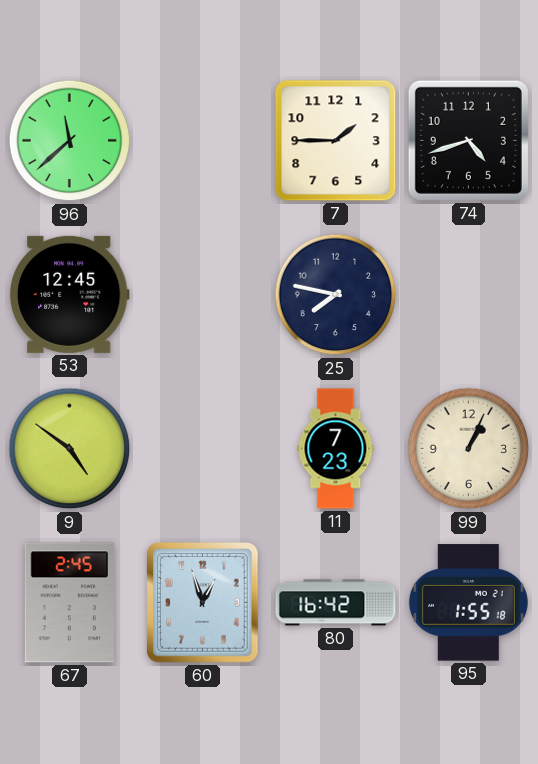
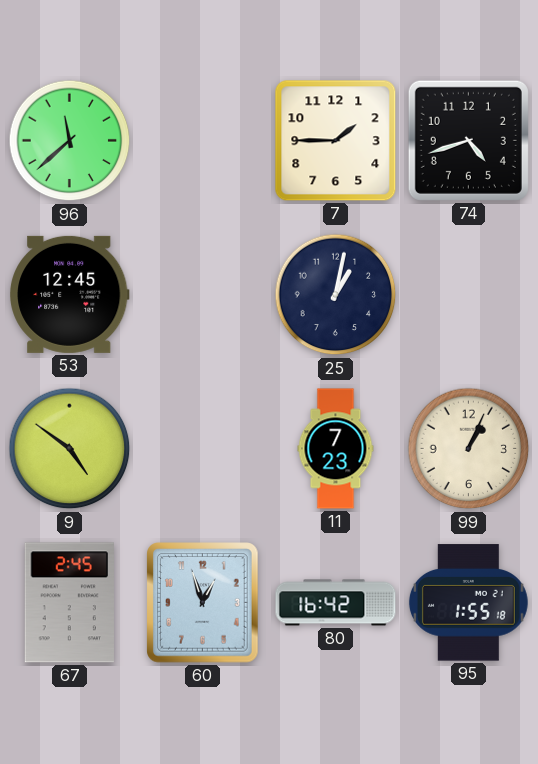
25: 7:47 -> 1:02
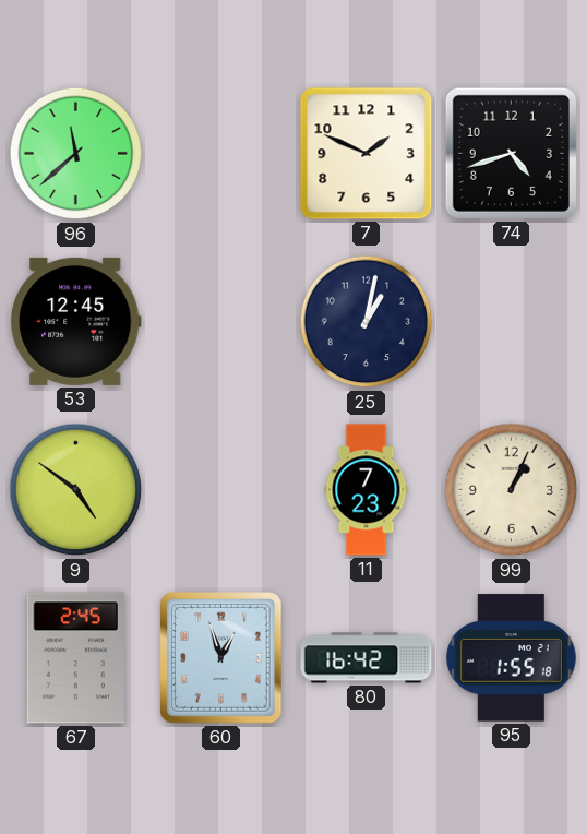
7: 1:45 -> 1:49
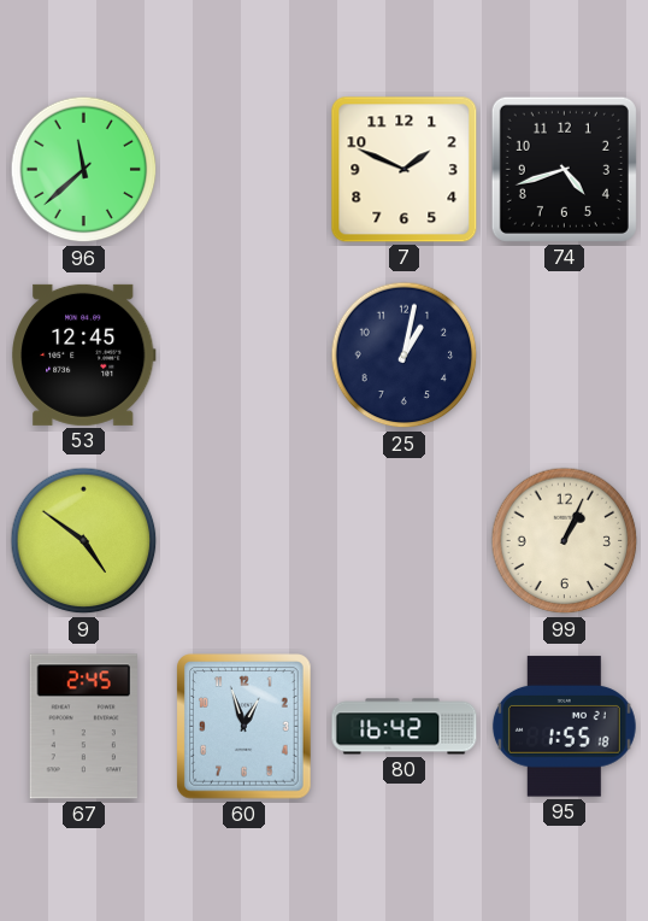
11: 7:23 -> none
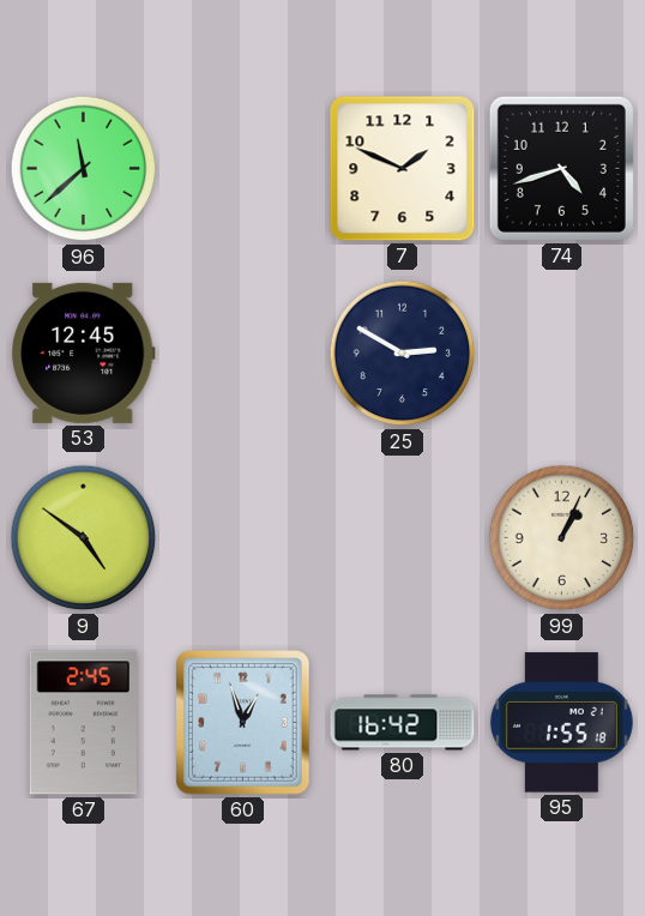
25: 1:02 -> 2:50
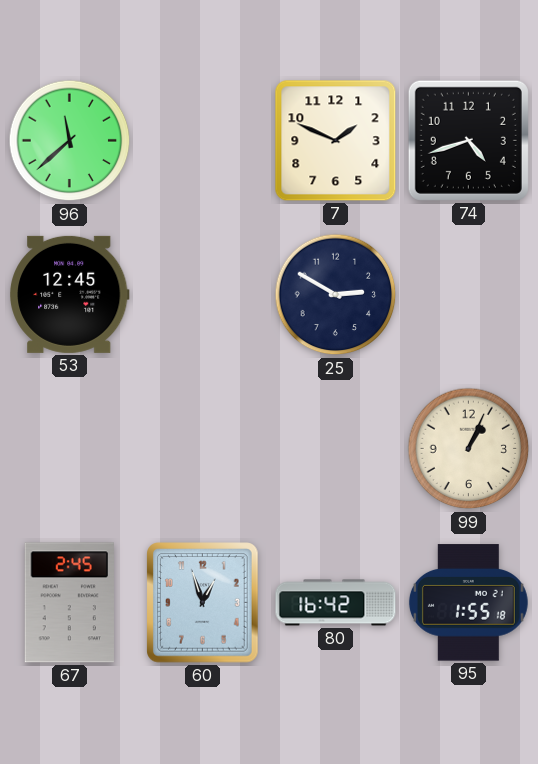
9: 4:51 -> none
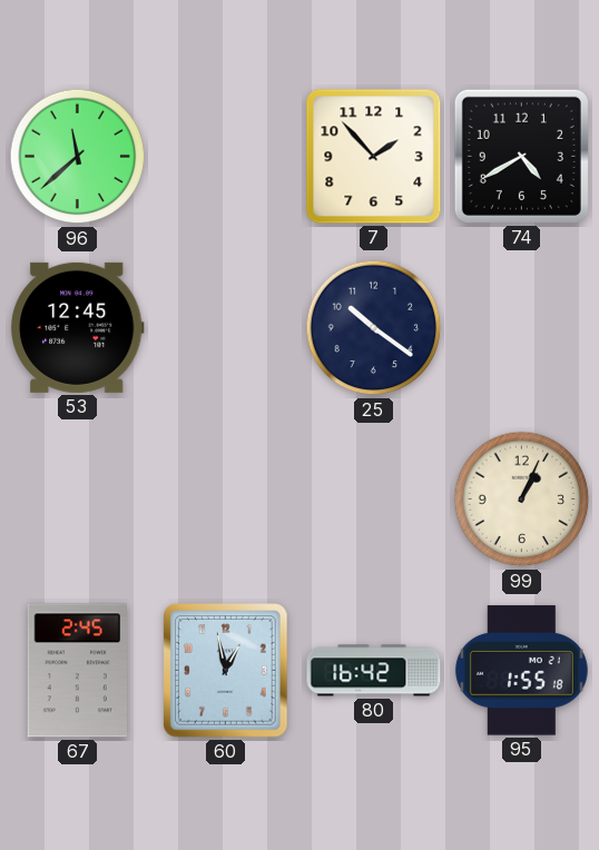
7: 1:49 -> 1:53
74: 4:42 -> 4:40
25: 2:50 -> 10:21
60: 12:57 -> 12:58
